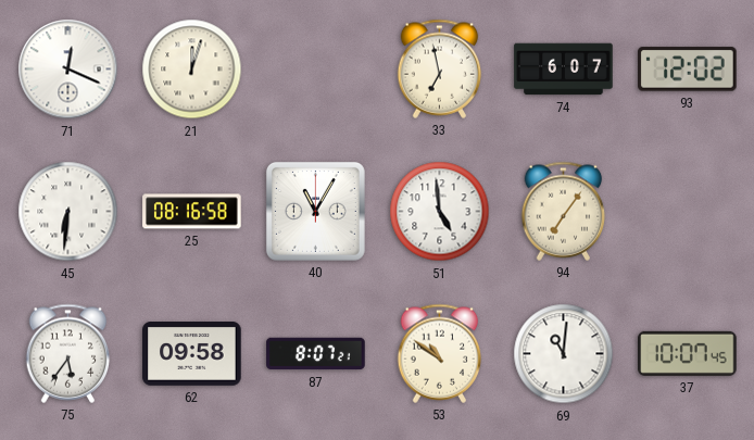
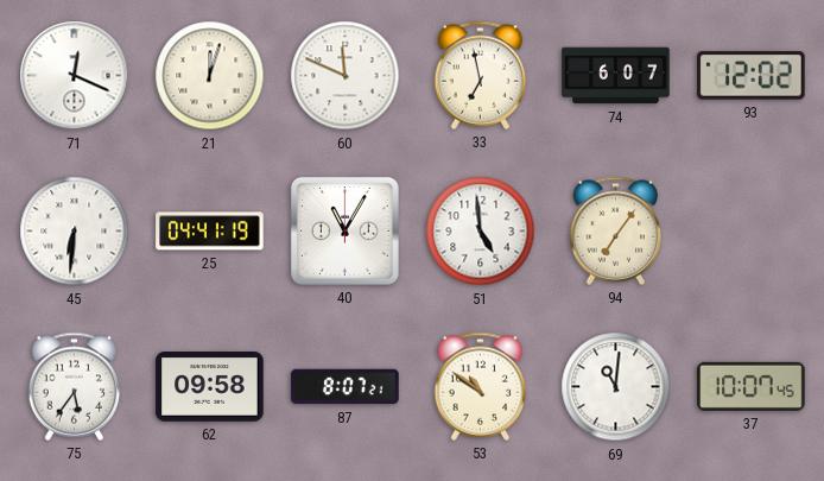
60: none -> 11:49
25: 08:16 -> 04:41
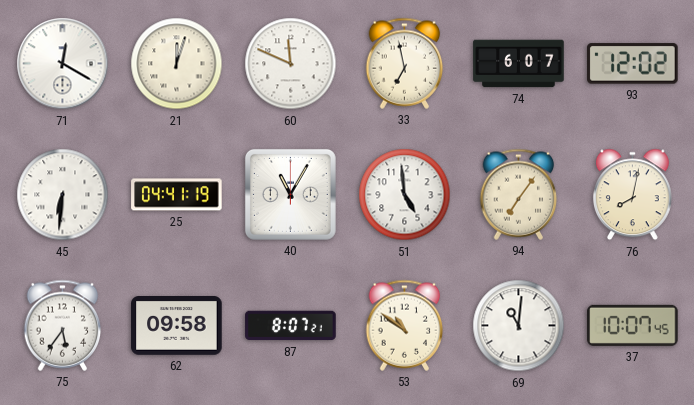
71: 12:19 -> 12:20
76: none -> 8:02
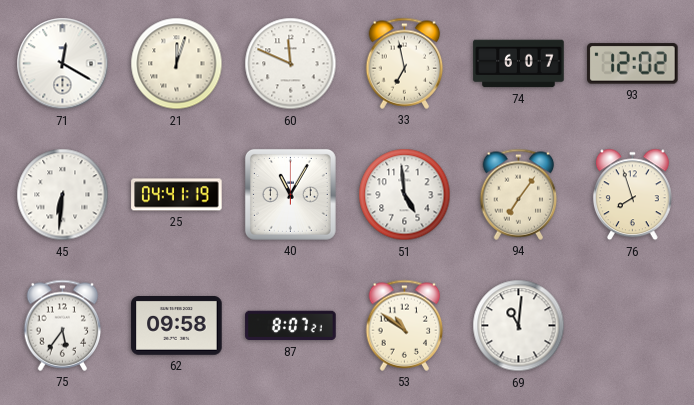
76: 8:02 -> 7:57
37: 10:07 -> none
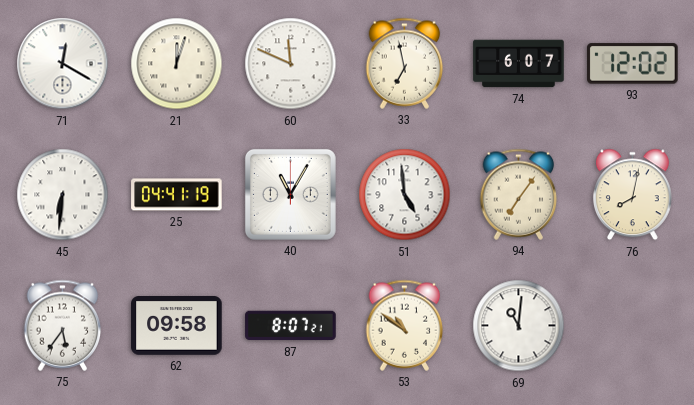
76: 7:57 -> 8:02
